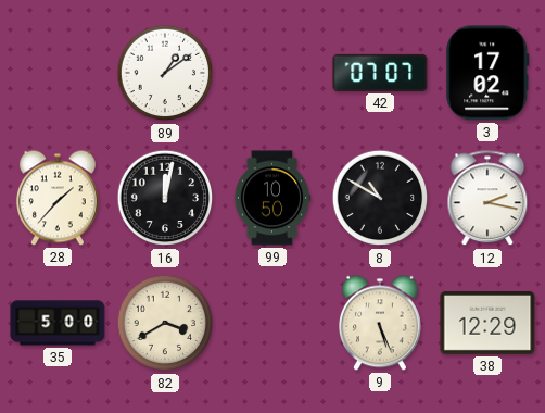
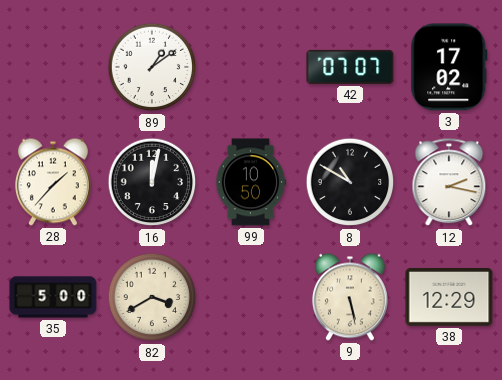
9: 5:26 -> 5:28
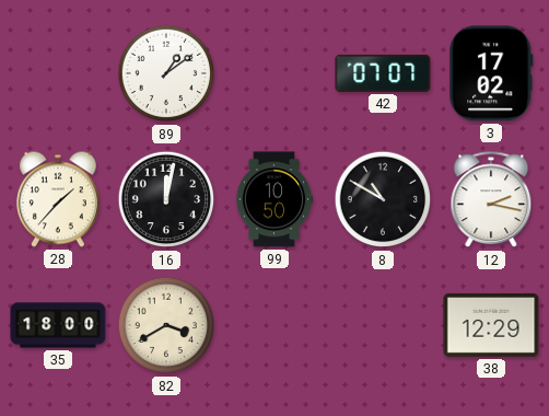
35: 5:00 -> 18:00
9: 5:28 -> none
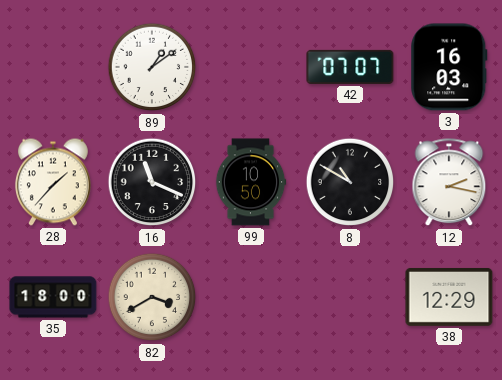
3: 17:02 -> 16:03
16: 12:02 -> 11:19
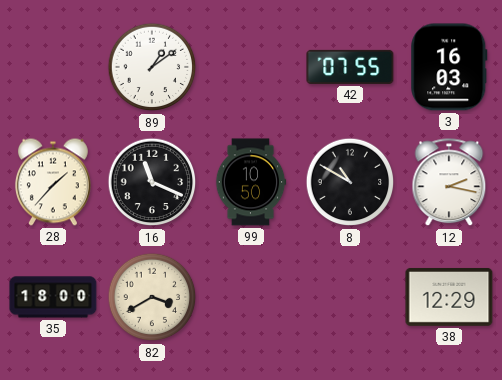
42: 07:07 -> 07:55
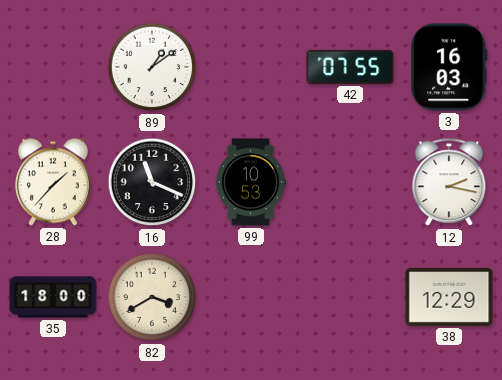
99: 10:50 -> 10:53
8: 10:50 -> none
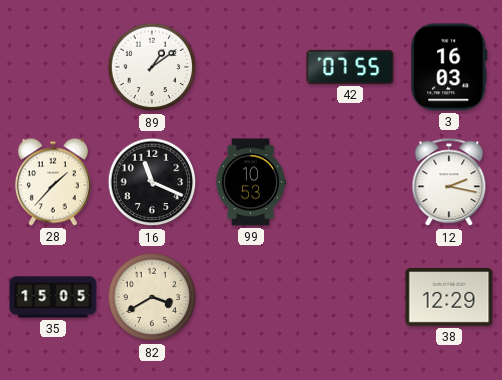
35: 18:00 -> 15:05
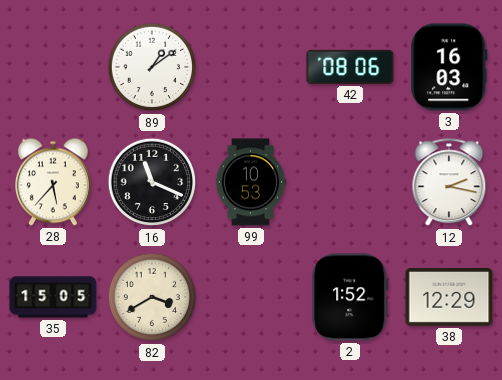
42: 07:55 -> 08:06
28: 1:37 -> 5:37
2: none -> 1:52
